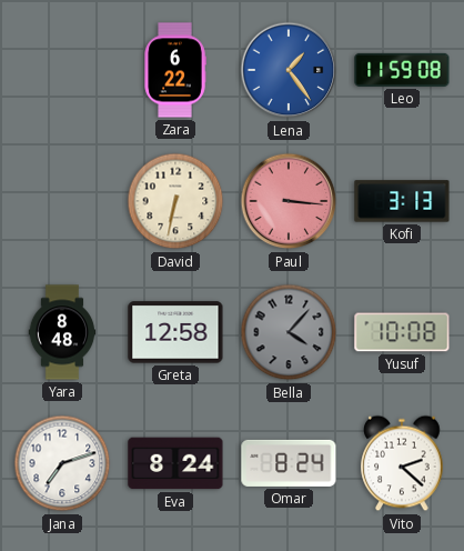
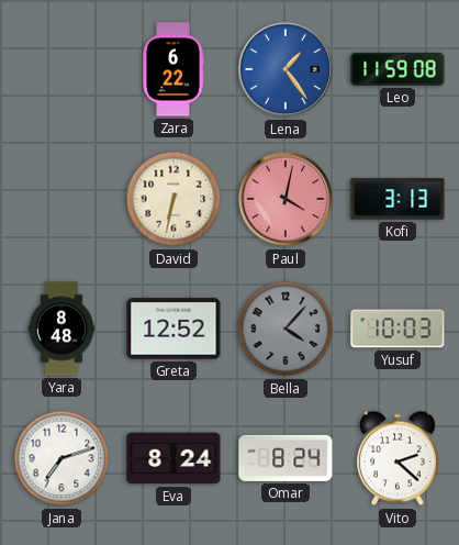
Paul: 3:16 -> 4:02
Greta: 12:58 -> 12:52
Yusuf: 10:08 -> 10:03
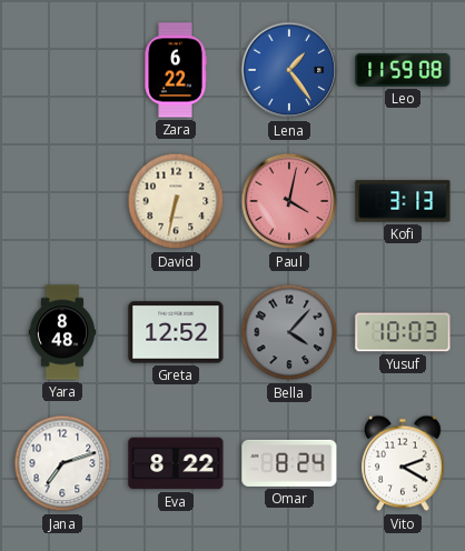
Eva: 8:24 -> 8:22
Vito: 2:22 -> 2:20
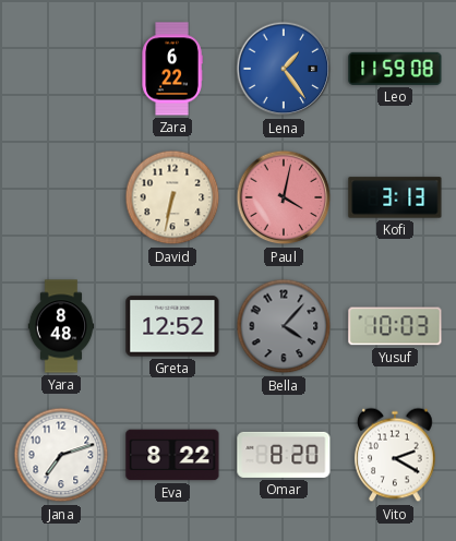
Omar: 8:24 -> 8:20
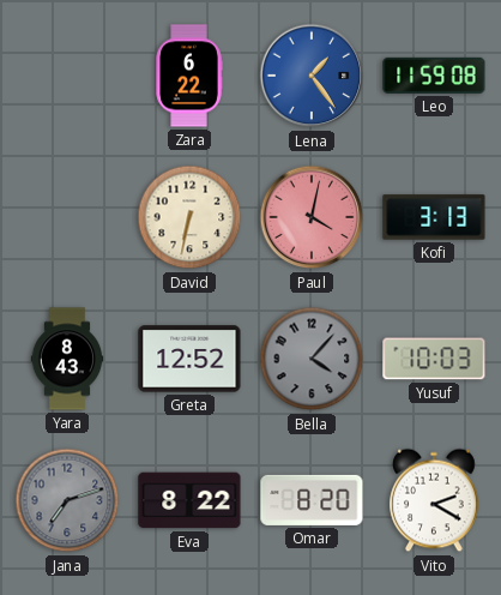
Yara: 8:48 -> 8:43
Jana dial: white -> grey
